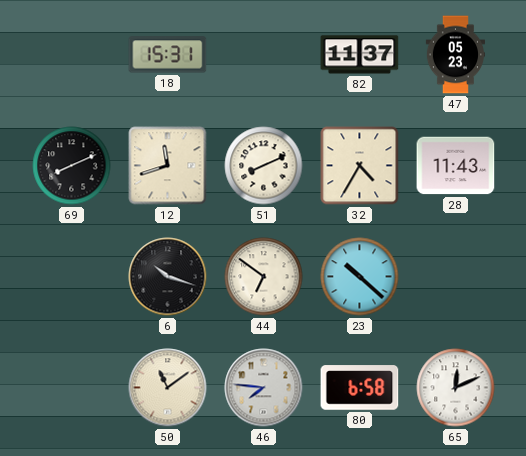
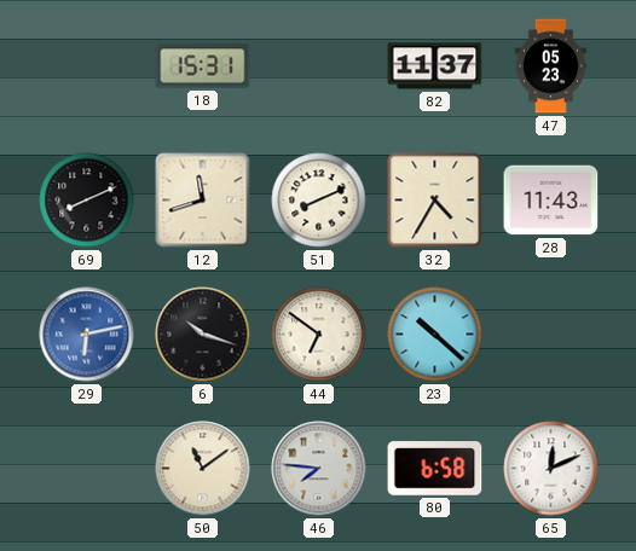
29: none -> 6:13
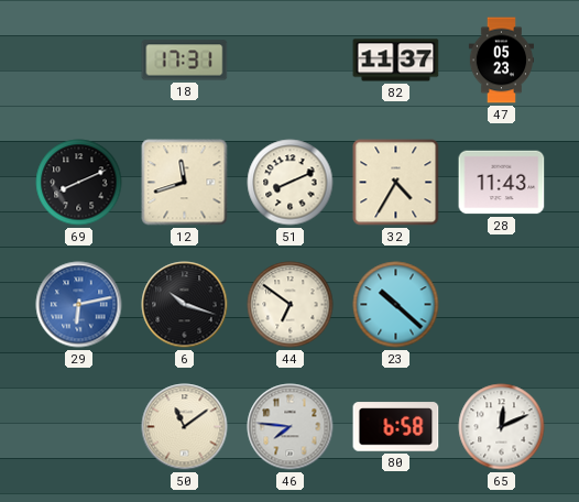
18: 15:31 -> 17:31
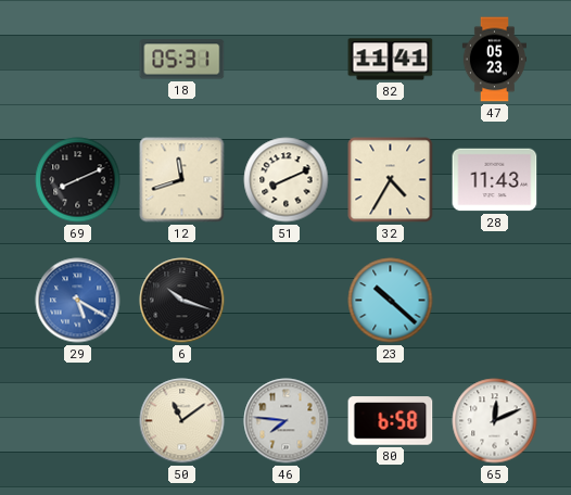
18: 17:31 -> 05:31
82: 11:37 -> 11:41
29: 6:13 -> 5:20
44: 6:51 -> none
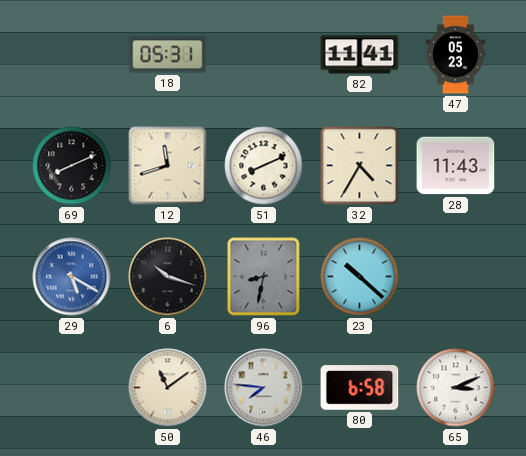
96: none -> 8:32
65: 12:11 -> 3:11
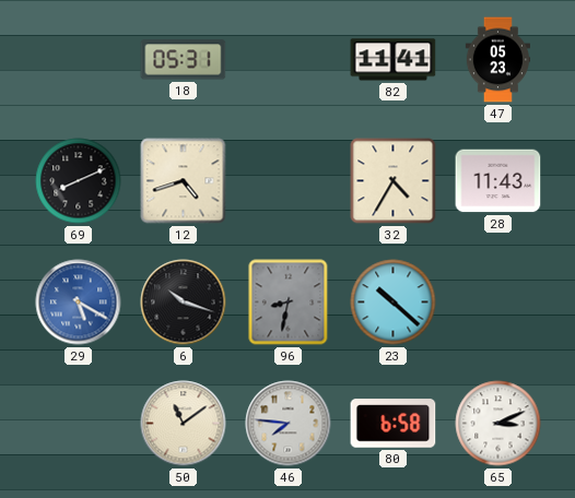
12: 11:42 -> 4:42
51: 8:11 -> none
